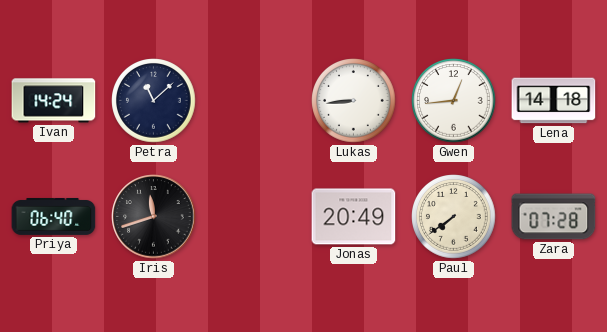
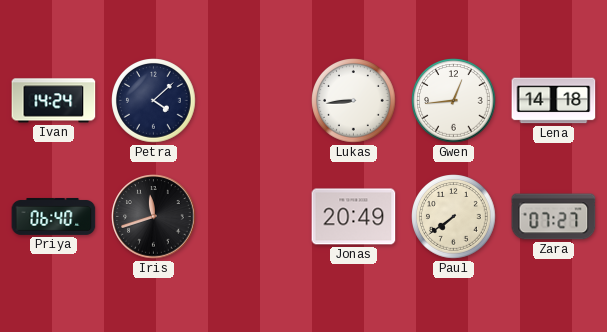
Petra: 11:08 -> 4:08
Zara: 07:28 -> 07:27
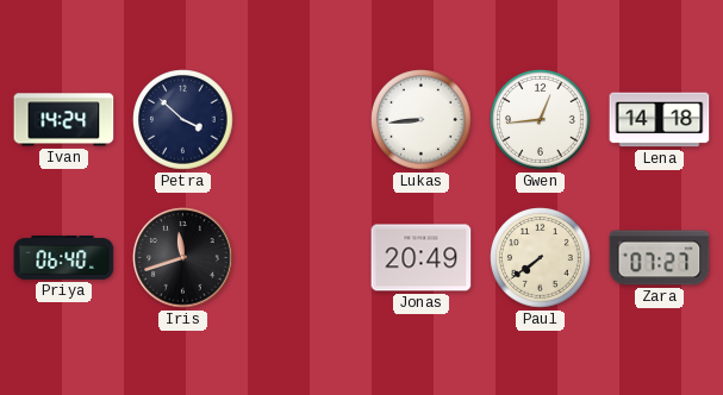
Petra: 4:08 -> 3:52
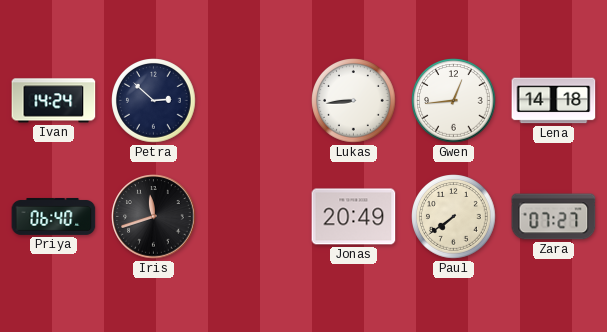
Petra: 3:52 -> 2:52
